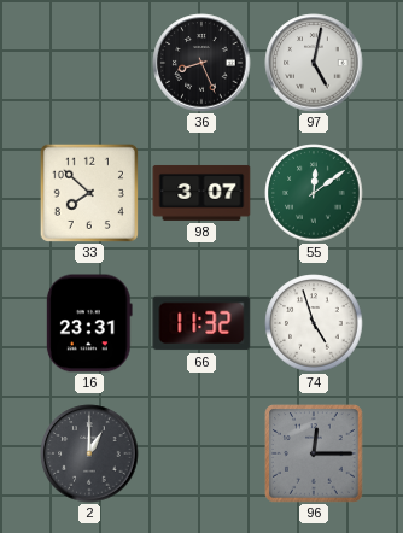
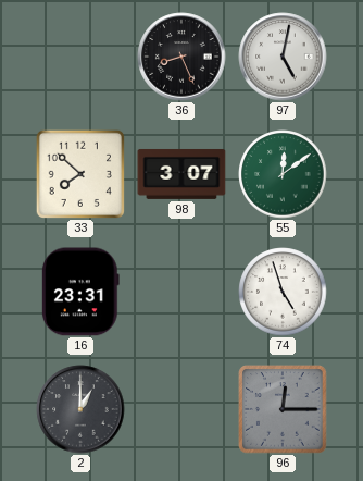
66: 11:32 -> none
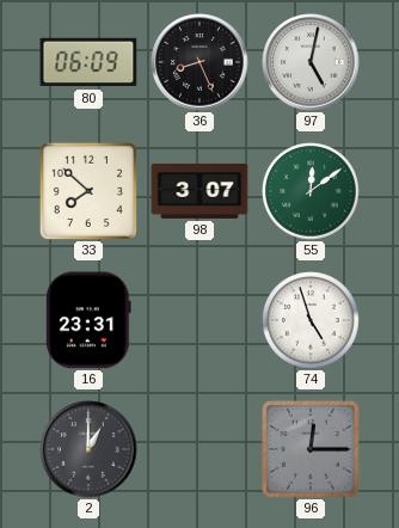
80: none -> 06:09
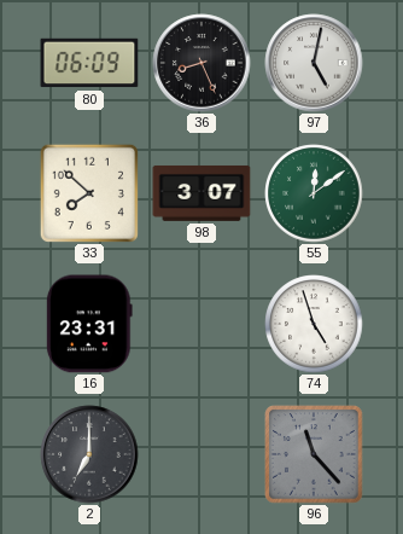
2: 1:00 -> 7:00
96: 12:15 -> 11:23
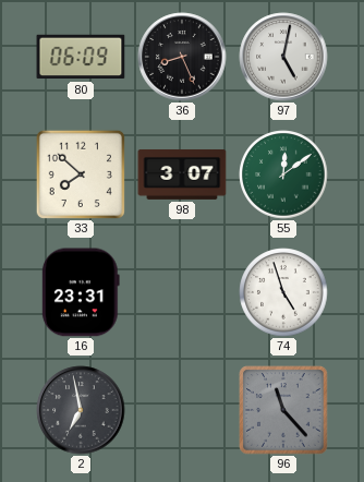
2: 7:00 -> 6:58
